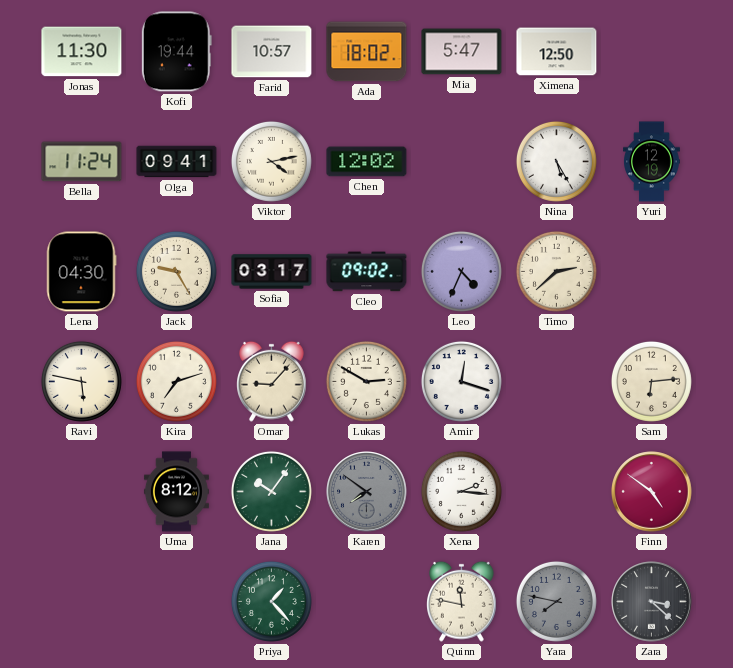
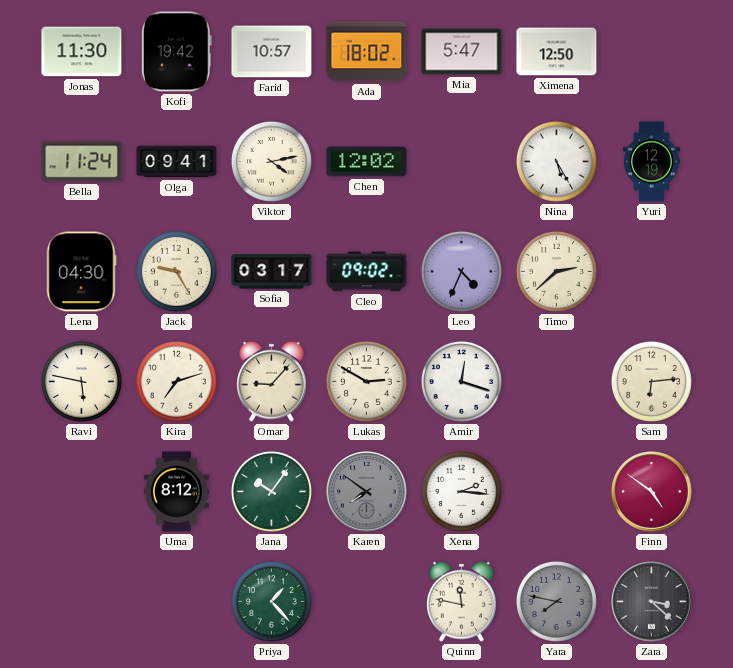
Kofi: 19:44 -> 19:42
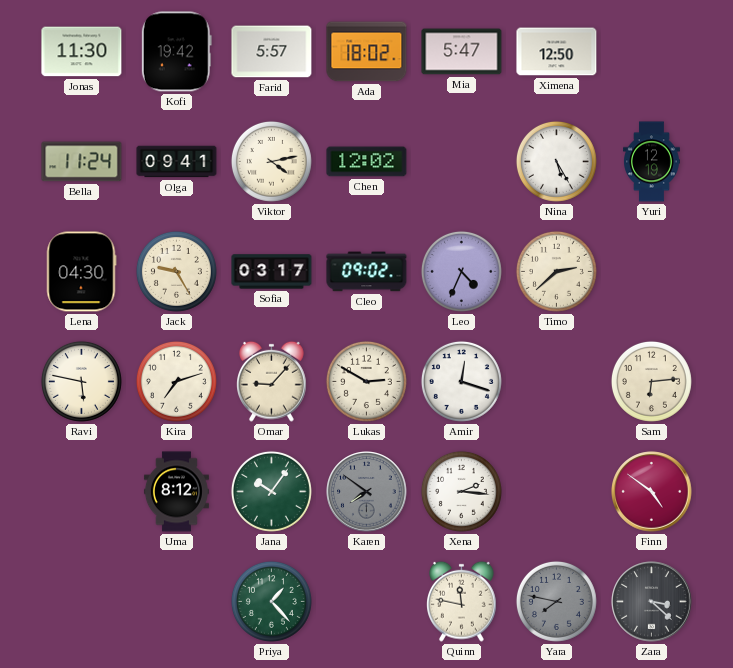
Farid: 10:57 -> 5:57
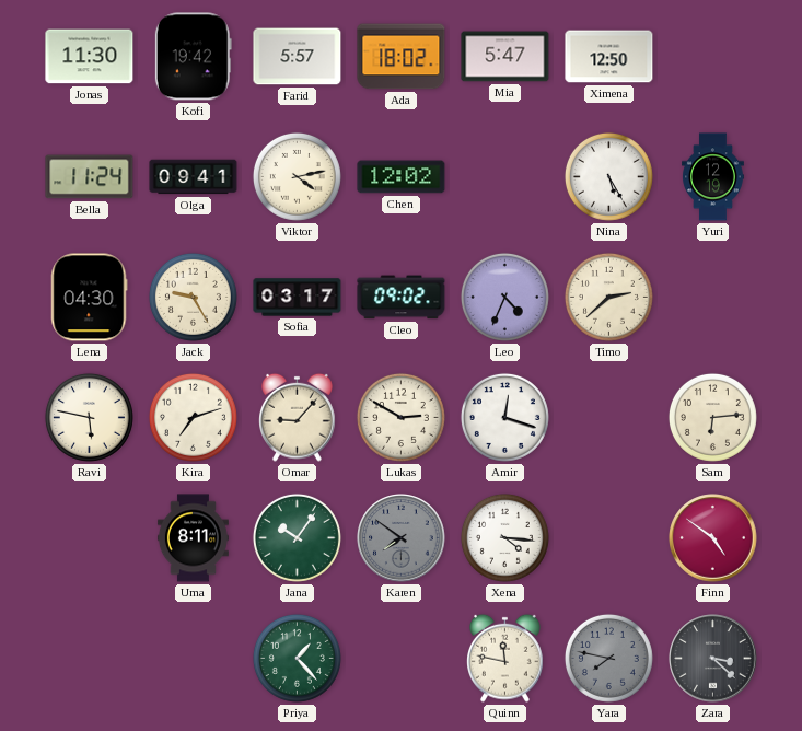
Uma: 8:12 -> 8:11
Xena: 2:16 -> 4:16
